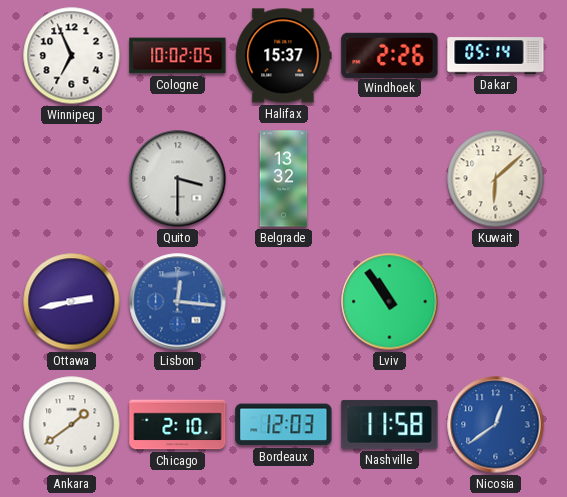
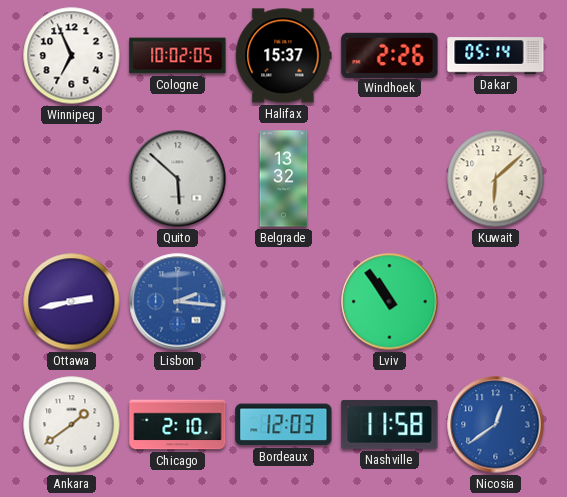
Quito: 3:30 -> 5:52
Lisbon: 12:16 -> 2:16
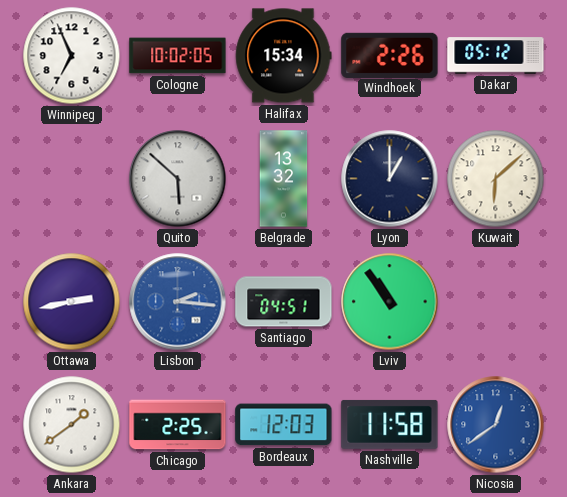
Halifax: 15:37 -> 15:34
Dakar: 05:14 -> 05:12
Lyon: none -> 1:00
Santiago: none -> 04:51
Chicago: 2:10 -> 2:25
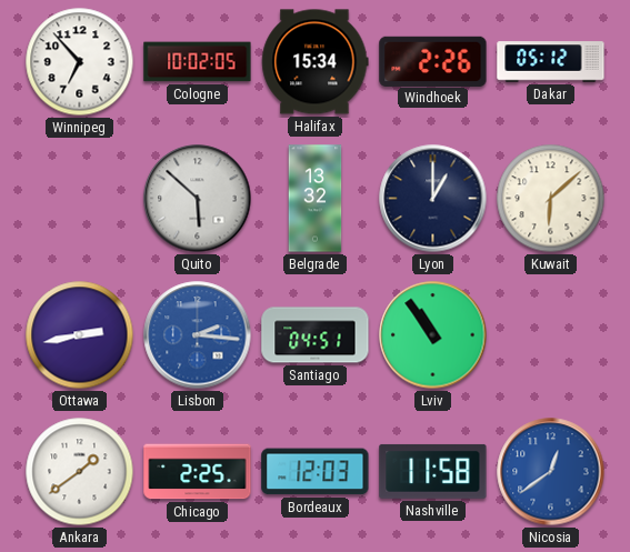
Winnipeg: 6:56 -> 6:53
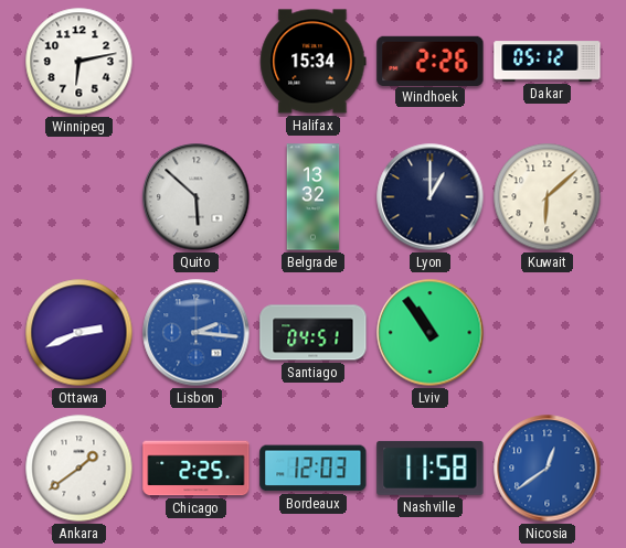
Winnipeg: 6:53 -> 6:13
Cologne: 10:02 -> none
Ottawa: 2:43 -> 2:41
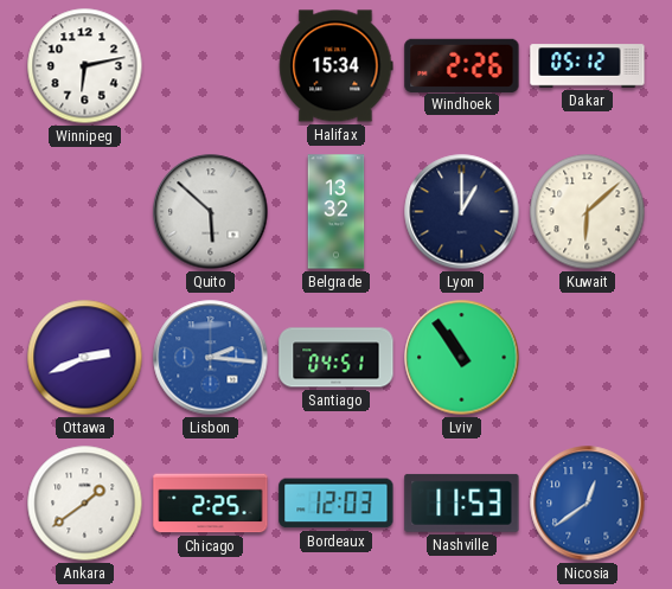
Nashville: 11:58 -> 11:53
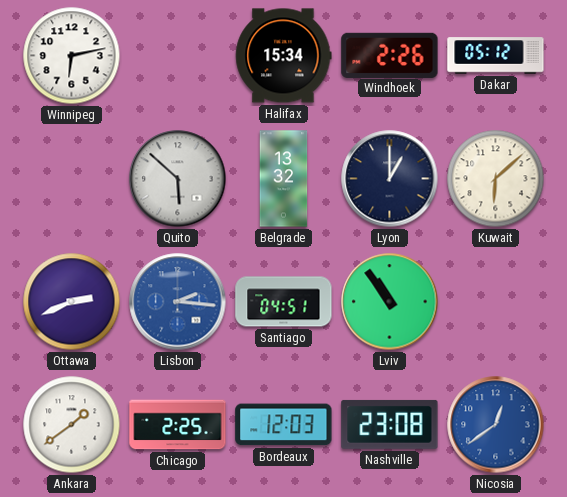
Nashville: 11:53 -> 23:08
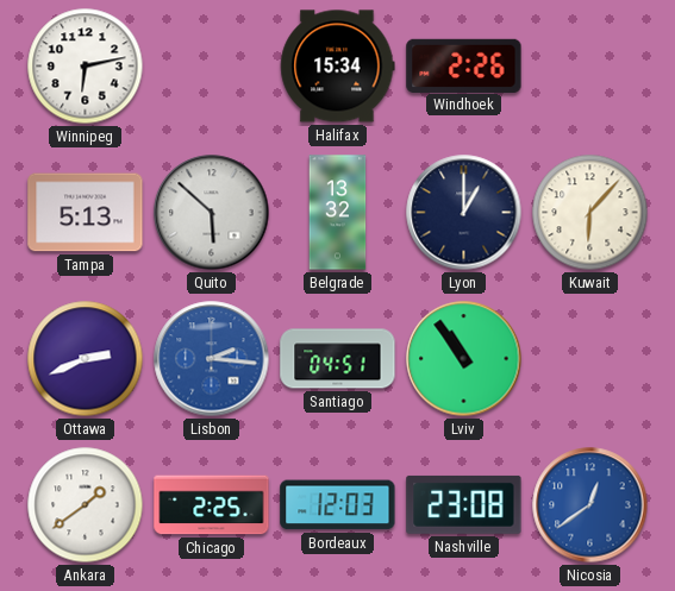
Dakar: 05:12 -> none
Tampa: none -> 5:13
Kuwait: 6:08 -> 6:07
